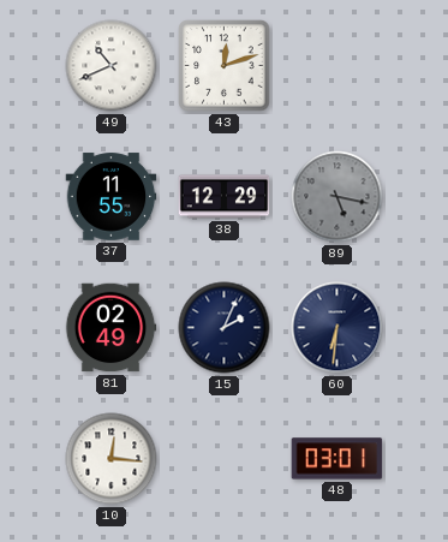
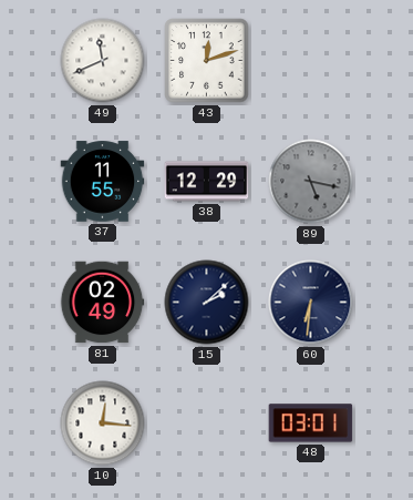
49: 10:41 -> 11:41
15: 2:04 -> 2:08
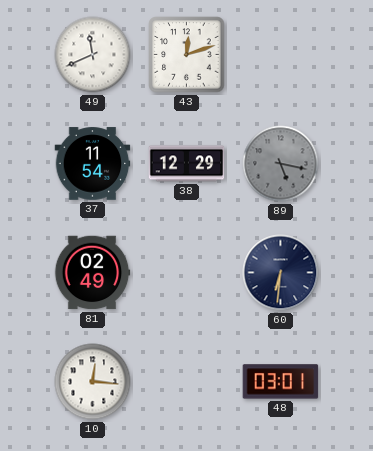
37: 11:55 -> 11:54
15: 2:08 -> none
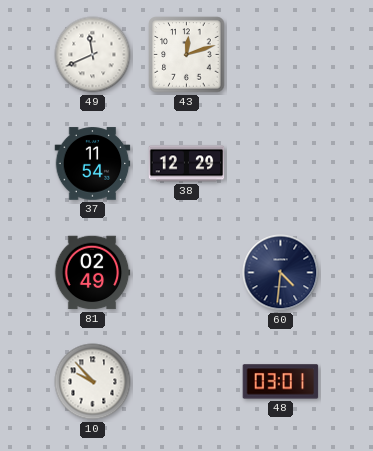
89: 5:17 -> none
60: 6:31 -> 4:31
10: 12:16 -> 9:53
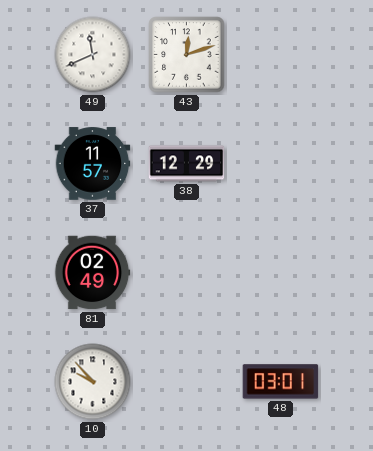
37: 11:54 -> 11:57
60: 4:31 -> none
